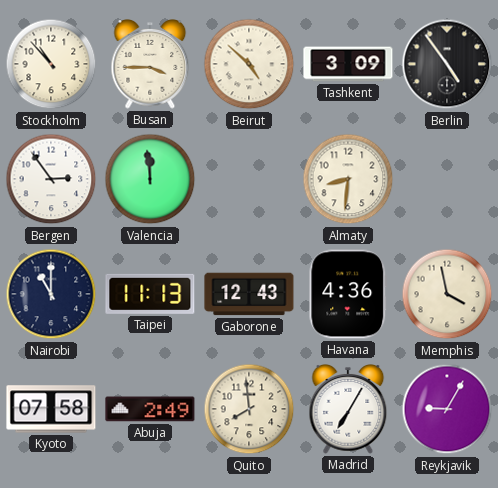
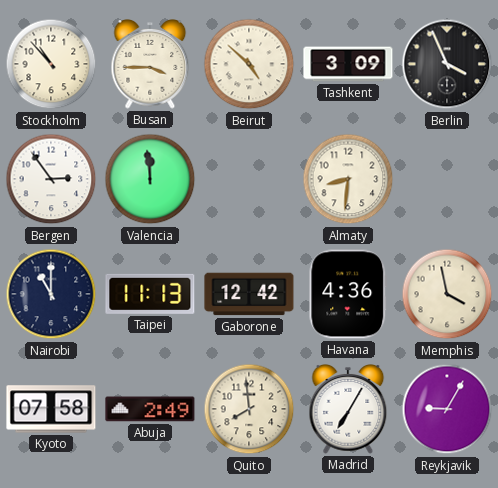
Berlin: 4:54 -> 3:56
Gaborone: 12:43 -> 12:42
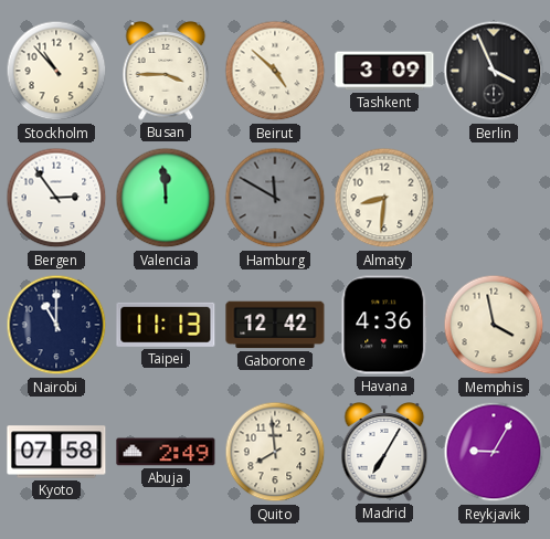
Hamburg: none -> 11:50
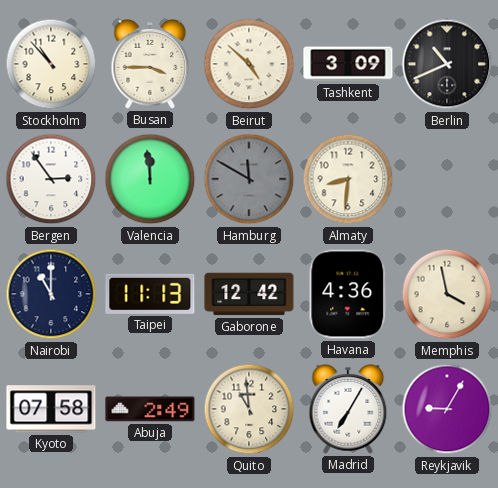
Berlin: 3:56 -> 10:41
Quito: 7:59 -> 10:59
